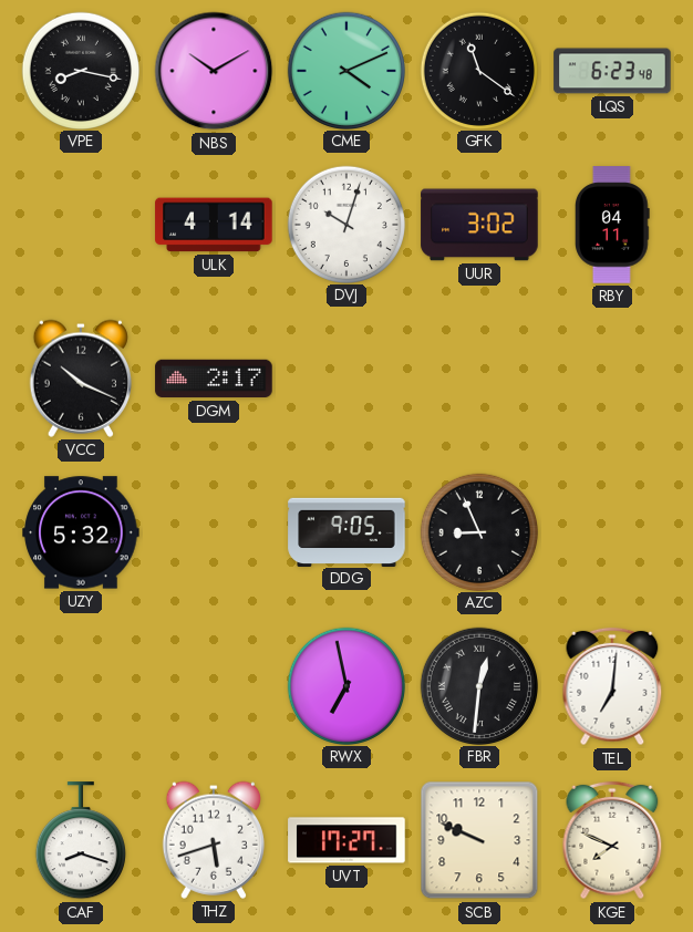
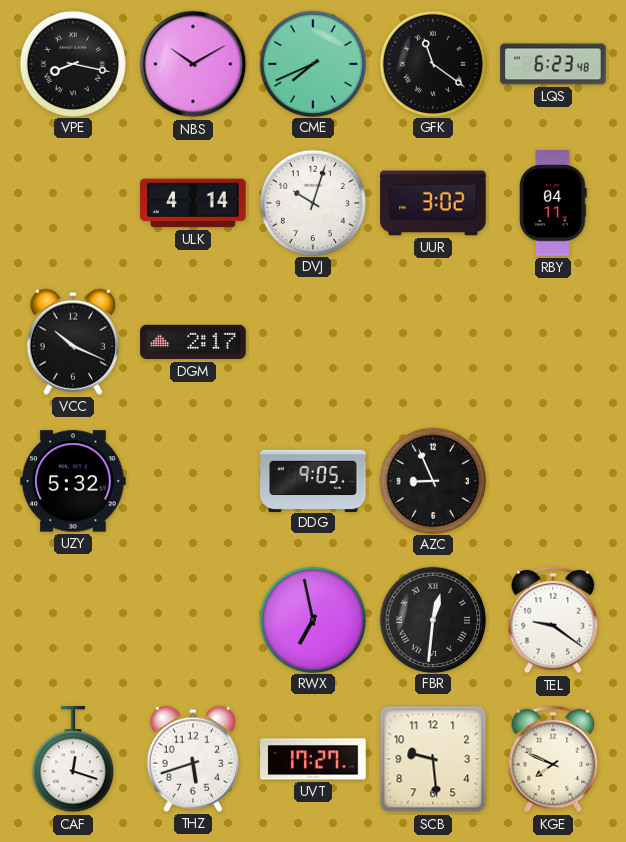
CME: 4:11 -> 7:41
TEL: 7:01 -> 9:21
CAF: 8:18 -> 12:18
SCB: 9:49 -> 9:29
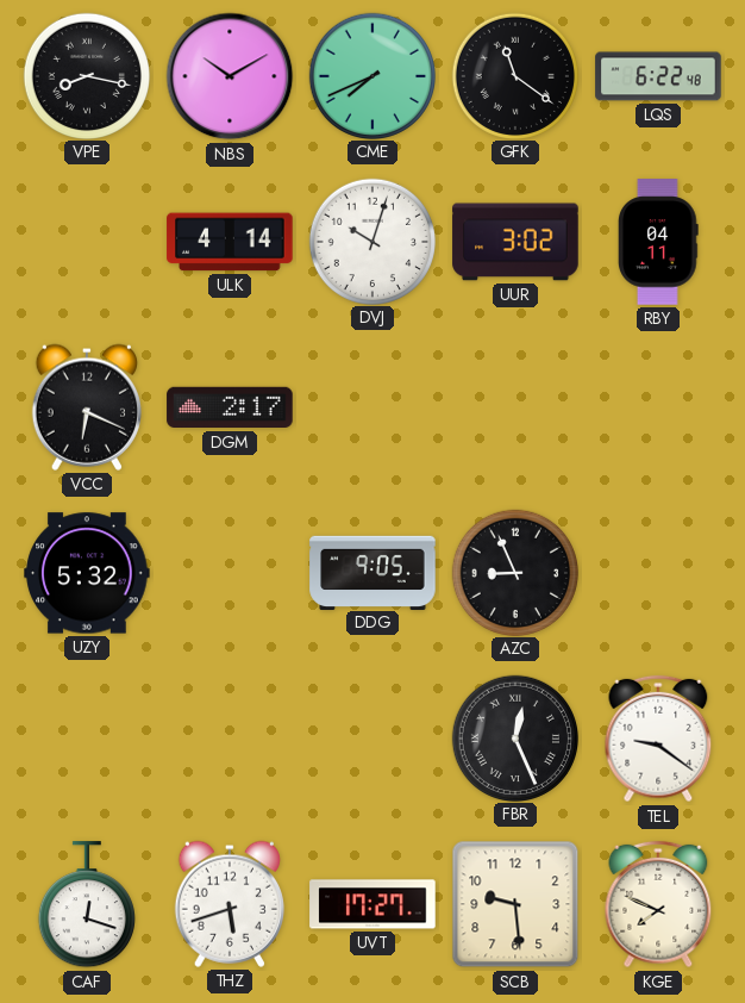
LQS: 6:23 -> 6:22
VCC: 10:19 -> 6:19
RWX: 6:58 -> none
FBR: 12:31 -> 12:26
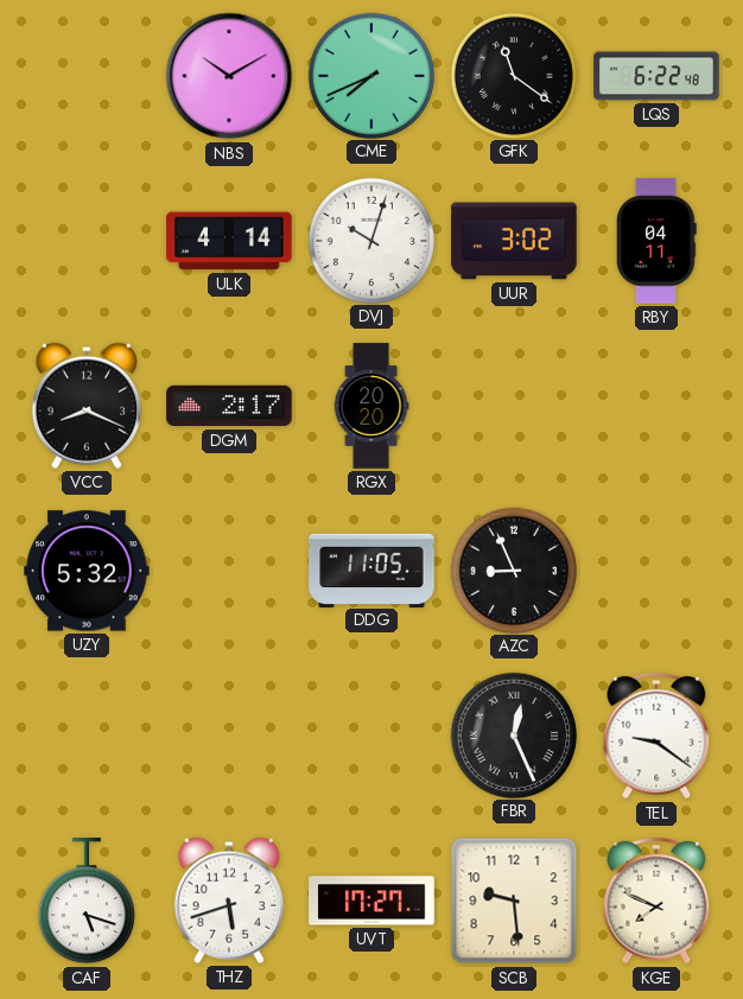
VPE: 8:17 -> none
VCC: 6:19 -> 8:19
RGX: none -> 20:20
DDG: 9:05 -> 11:05
CAF: 12:18 -> 5:18
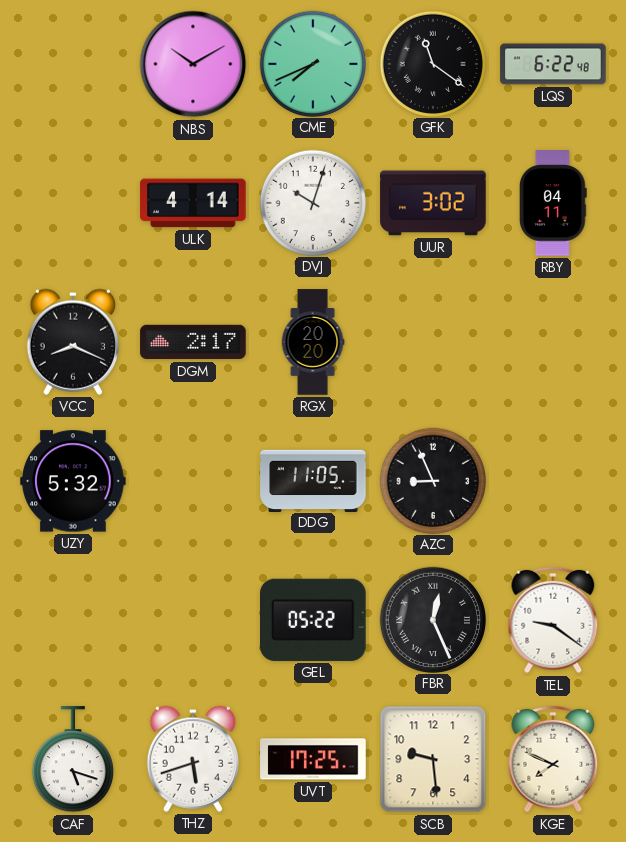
GEL: none -> 05:22
UVT: 17:27 -> 17:25
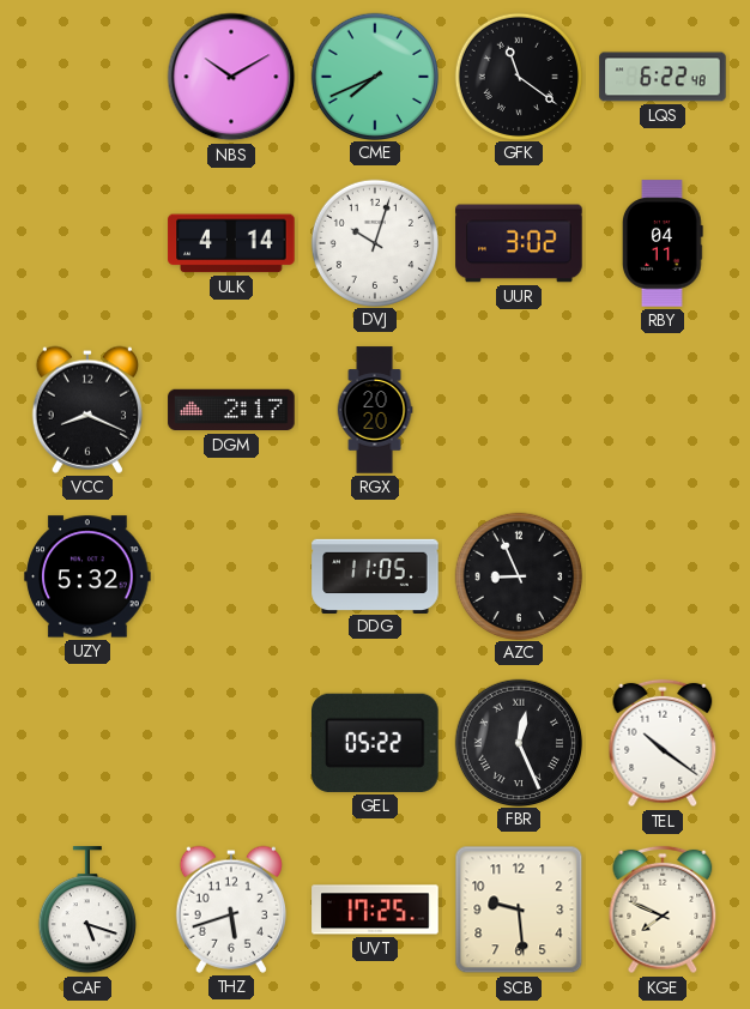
TEL: 9:21 -> 10:21
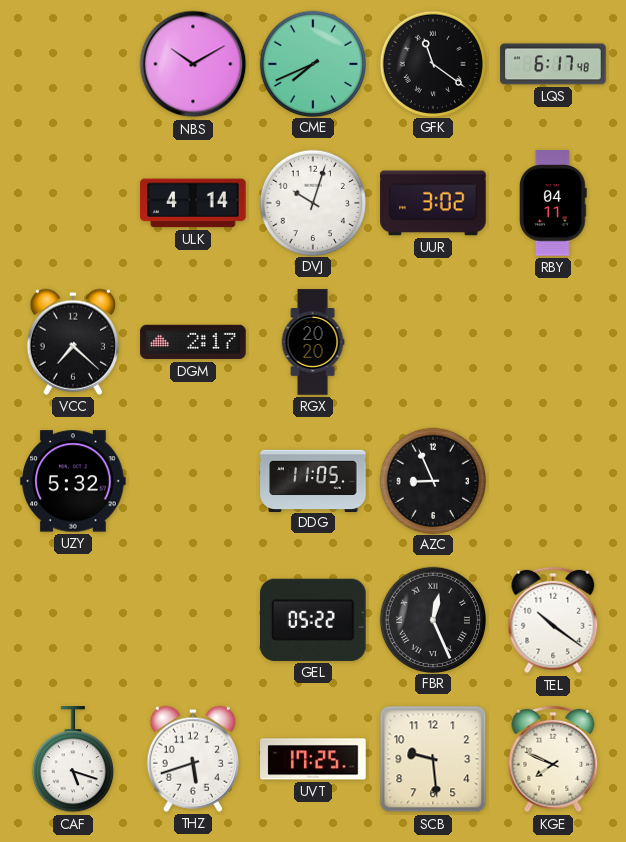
LQS: 6:22 -> 6:17
VCC: 8:19 -> 7:22
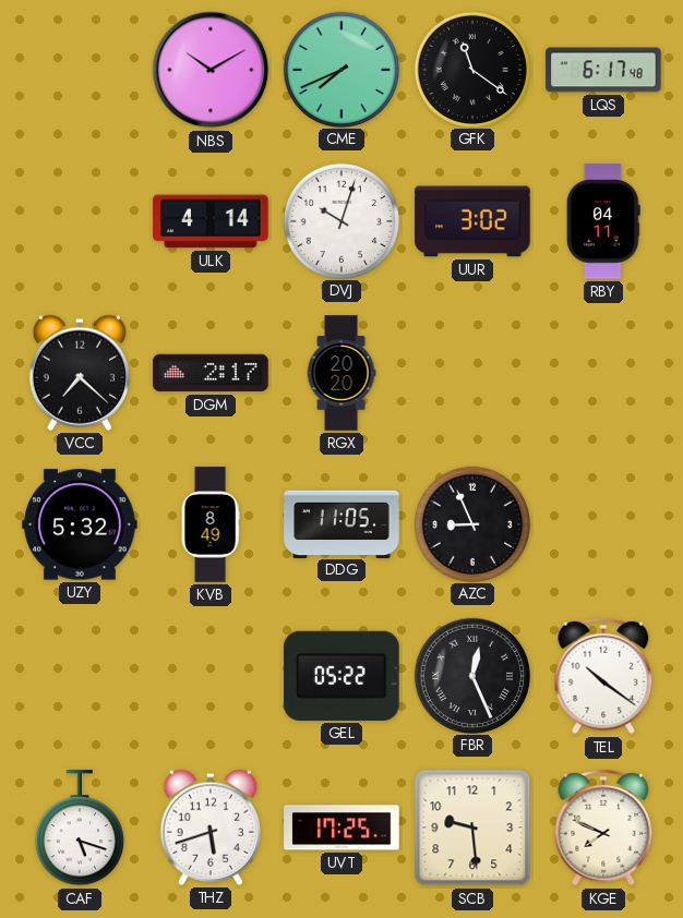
KVB: none -> 8:49
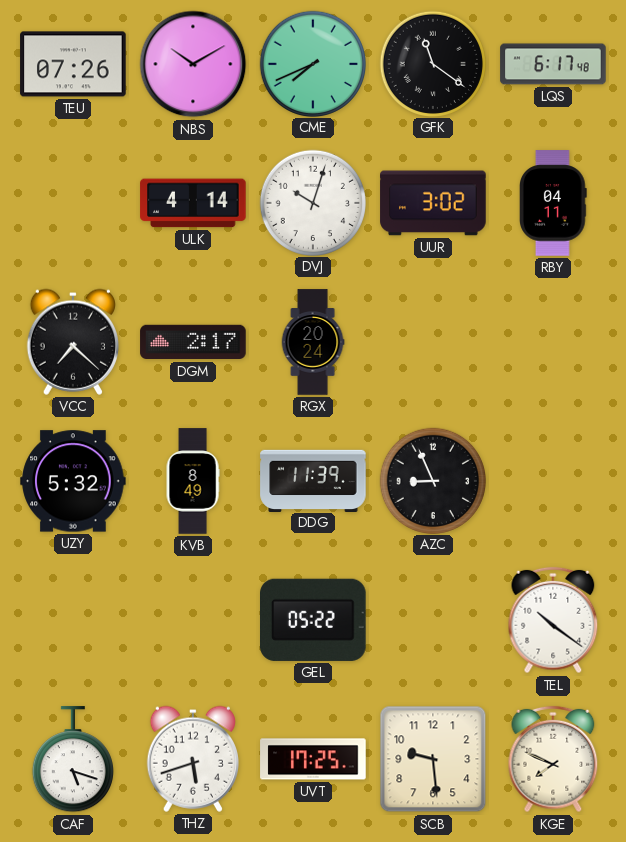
TEU: none -> 07:26
RGX: 20:20 -> 20:24
DDG: 11:05 -> 11:39
FBR: 12:26 -> none
